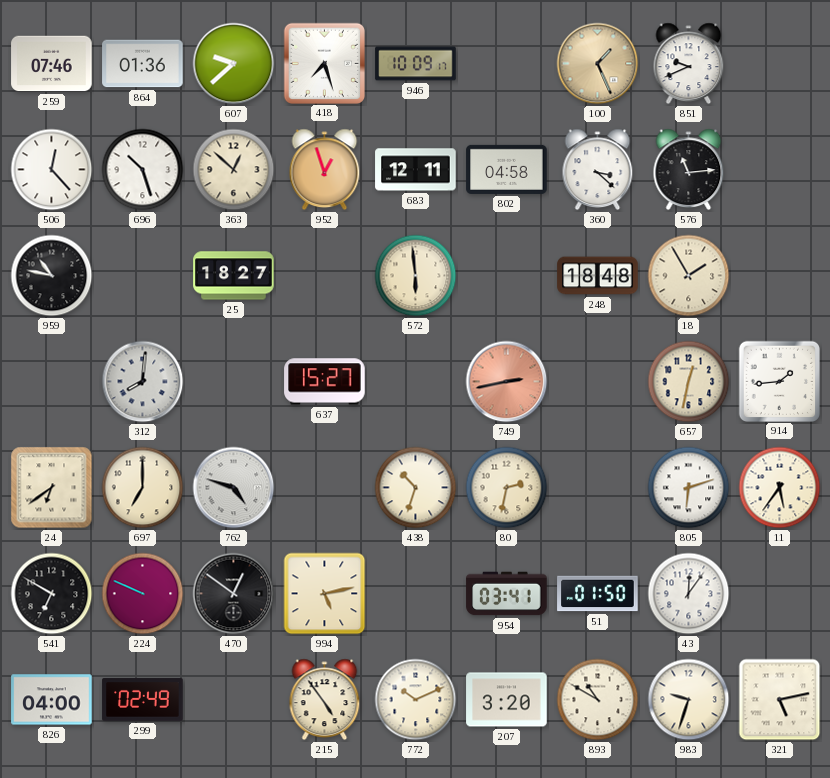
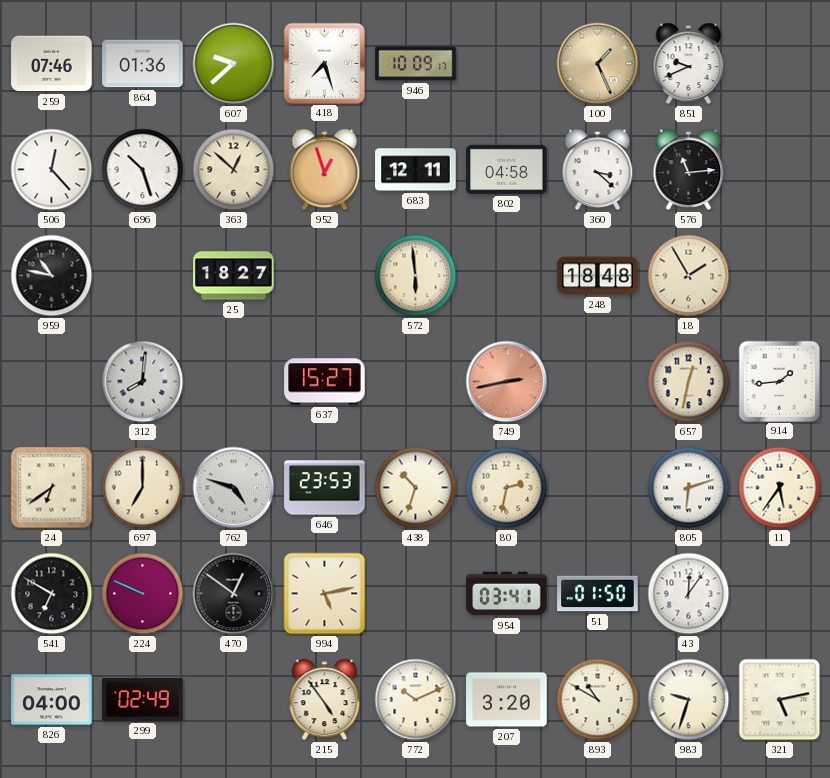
646: none -> 23:53
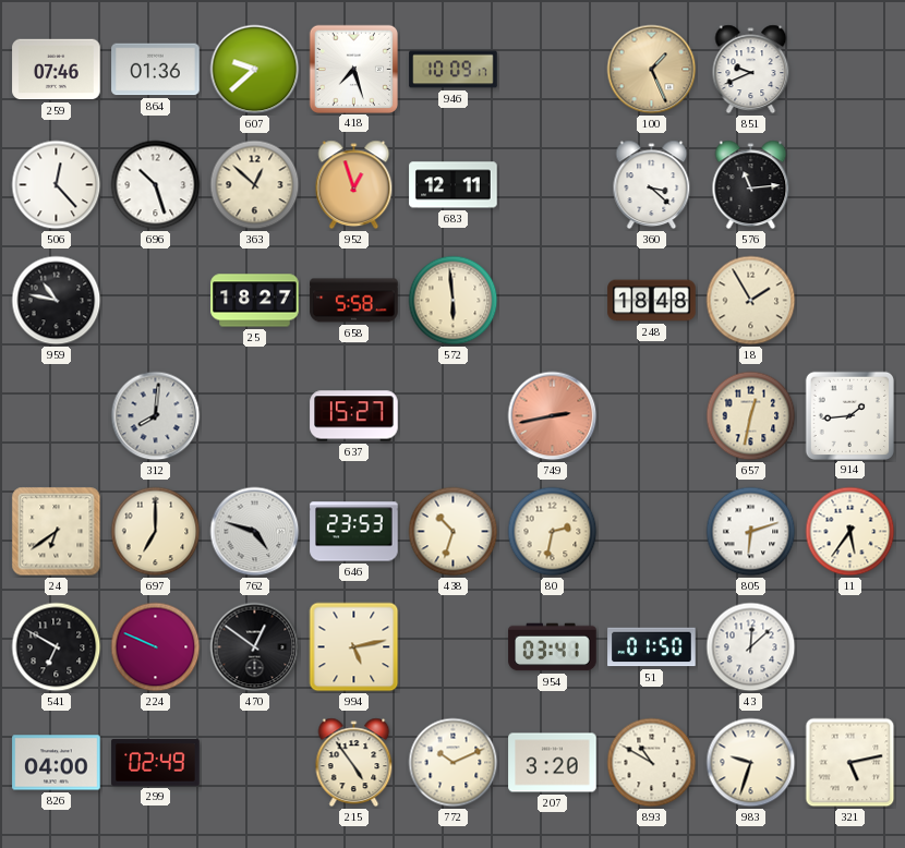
802: 04:58 -> none
658: none -> 5:58
43: 12:06 -> 12:08
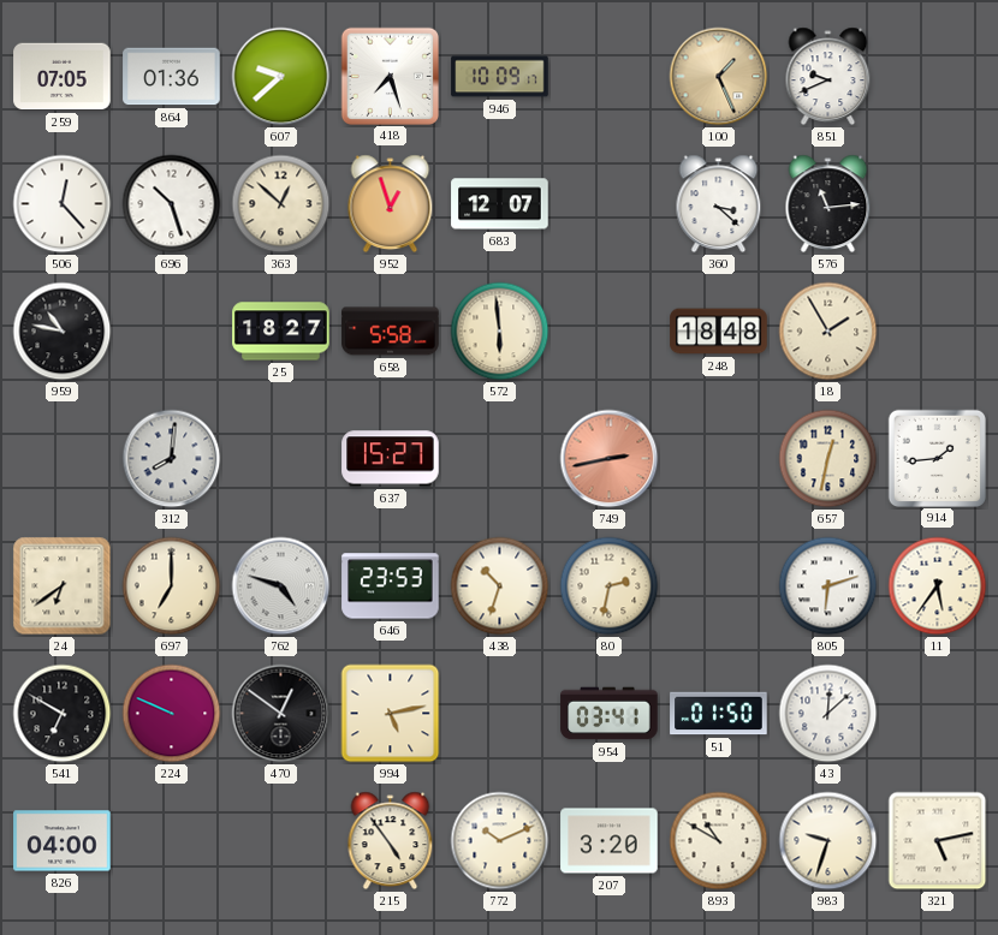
259: 07:46 -> 07:05
683: 12:11 -> 12:07
299: 02:49 -> none
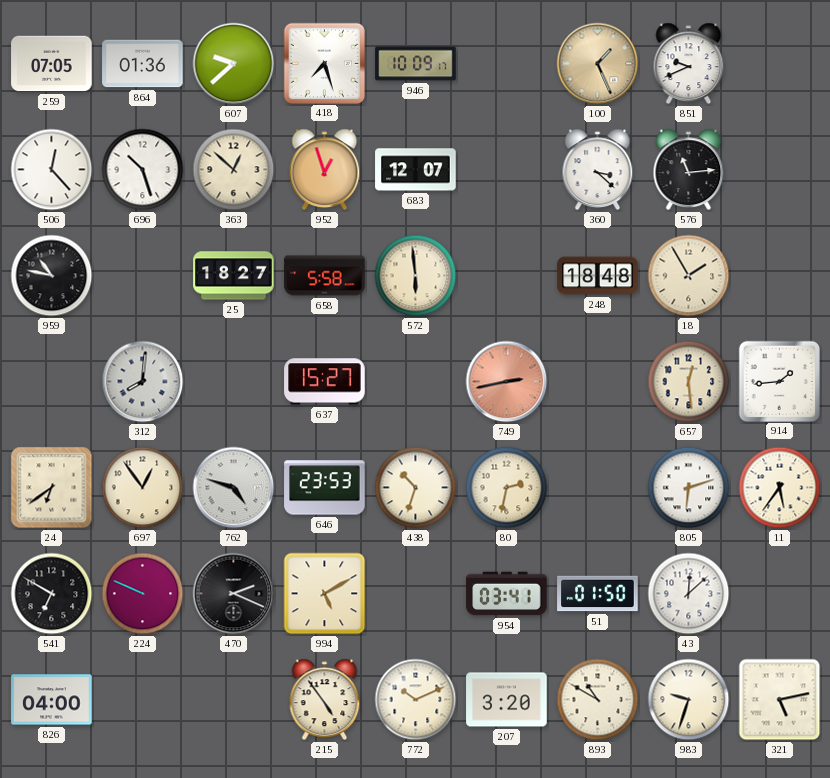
657: 12:32 -> 12:29
697: 7:00 -> 12:54
470: 12:51 -> 2:19
994: 5:13 -> 5:10
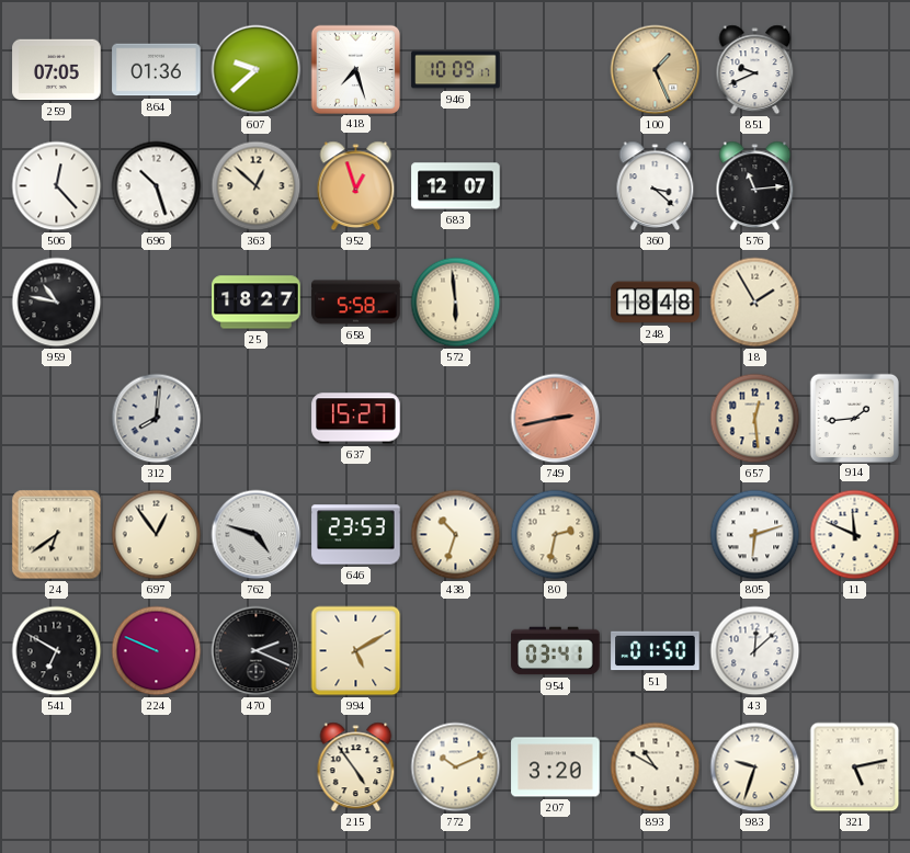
11: 5:36 -> 11:49
826: 04:00 -> none
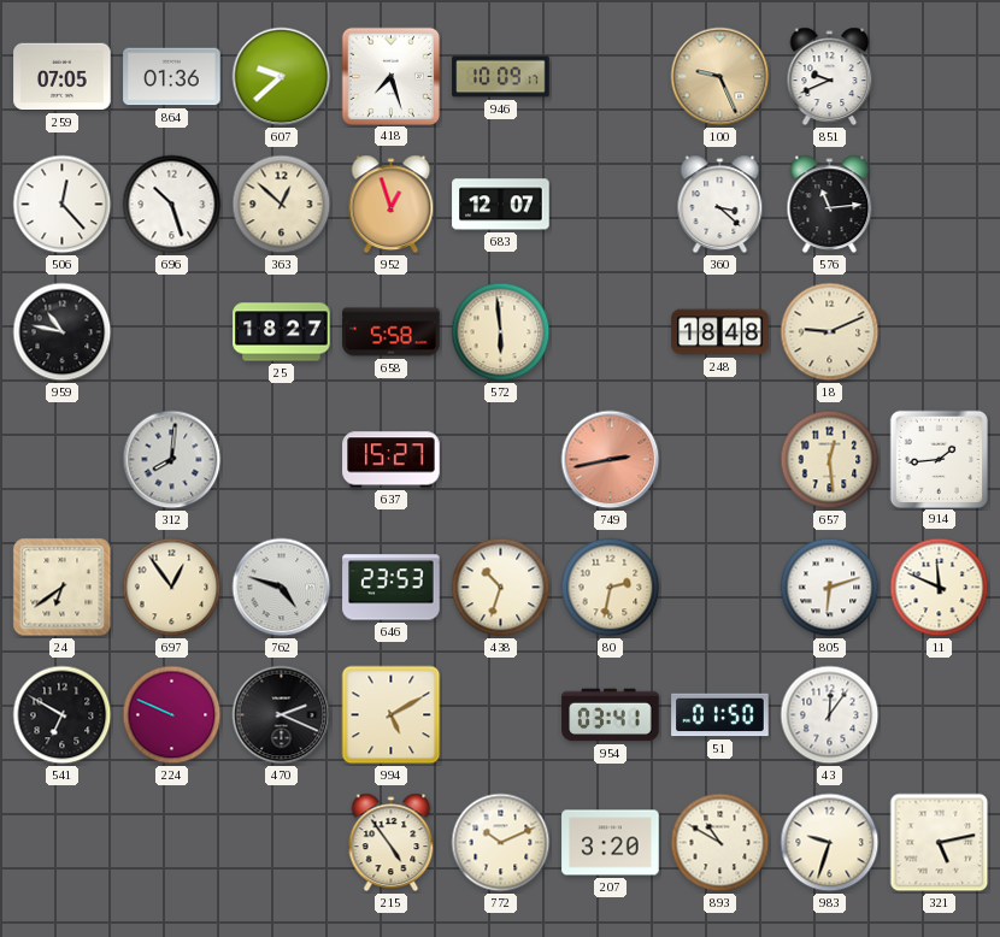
100: 1:26 -> 9:26
18: 1:55 -> 9:11
43: 12:08 -> 12:06
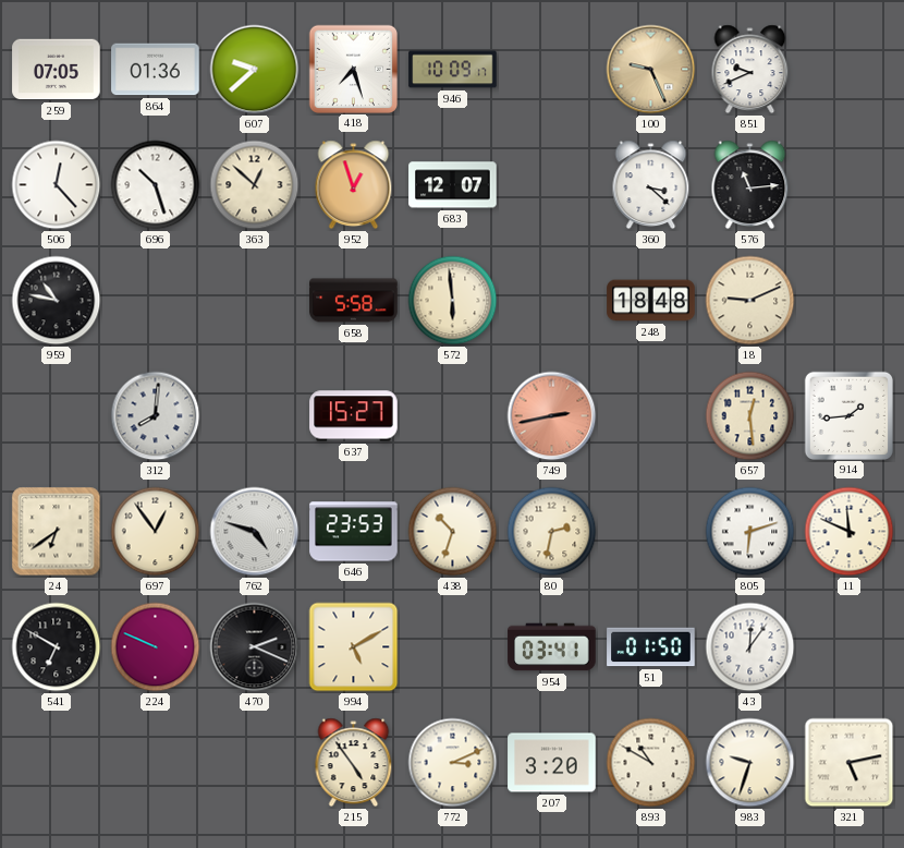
25: 18:27 -> none
772: 10:11 -> 3:11
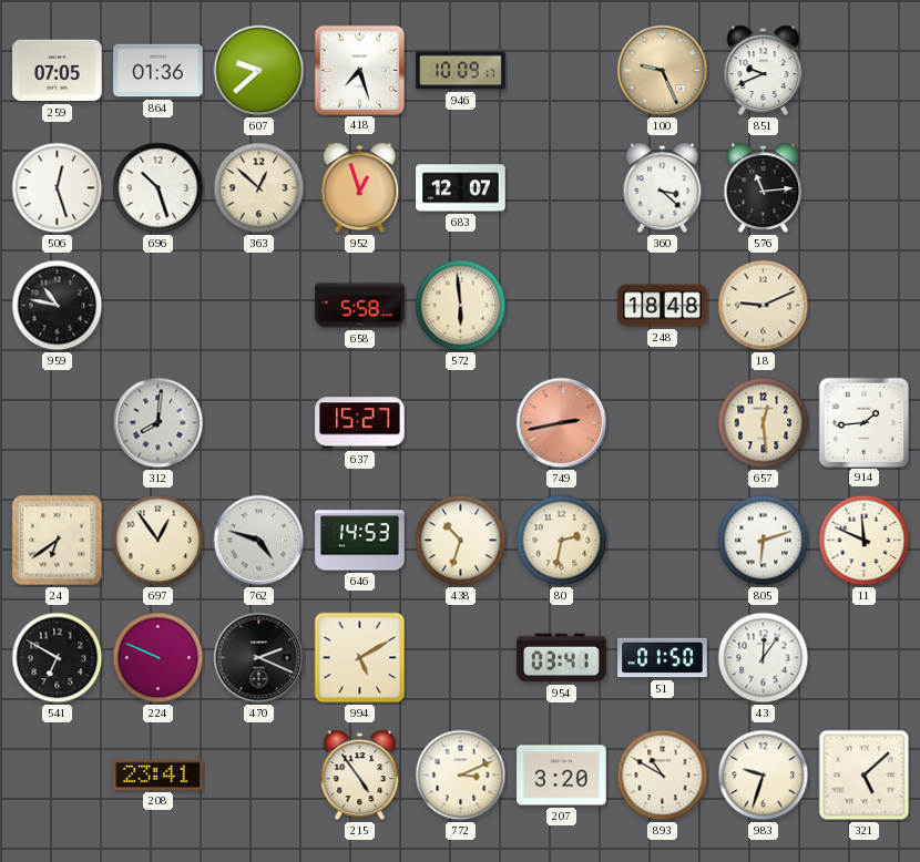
506: 12:23 -> 12:27
646: 23:53 -> 14:53
208: none -> 23:41
321: 5:13 -> 5:08
